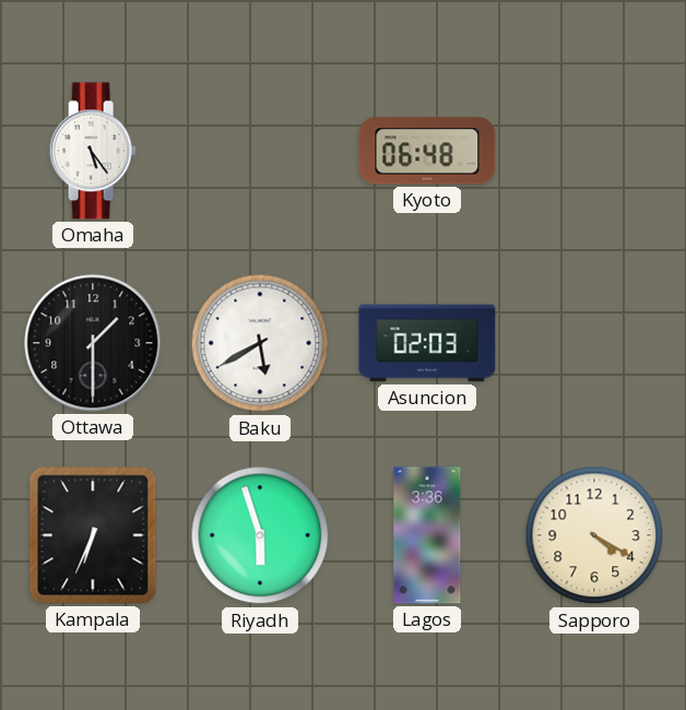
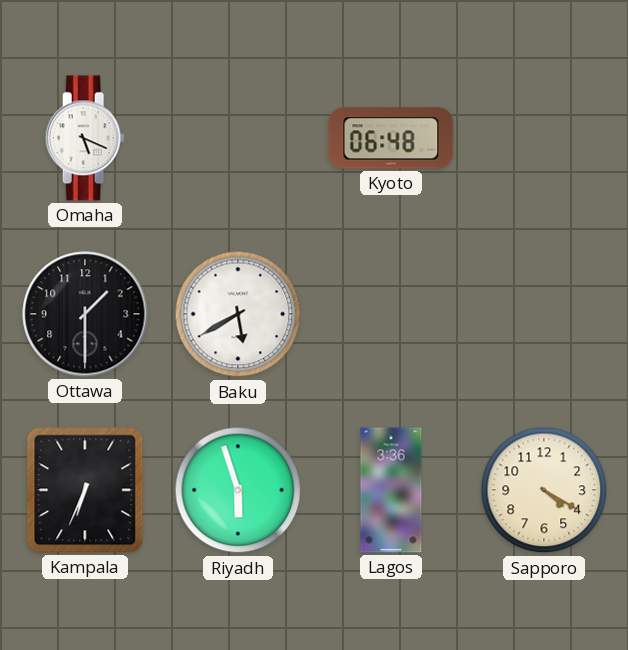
Omaha: 5:24 -> 5:19
Asuncion: 02:03 -> none
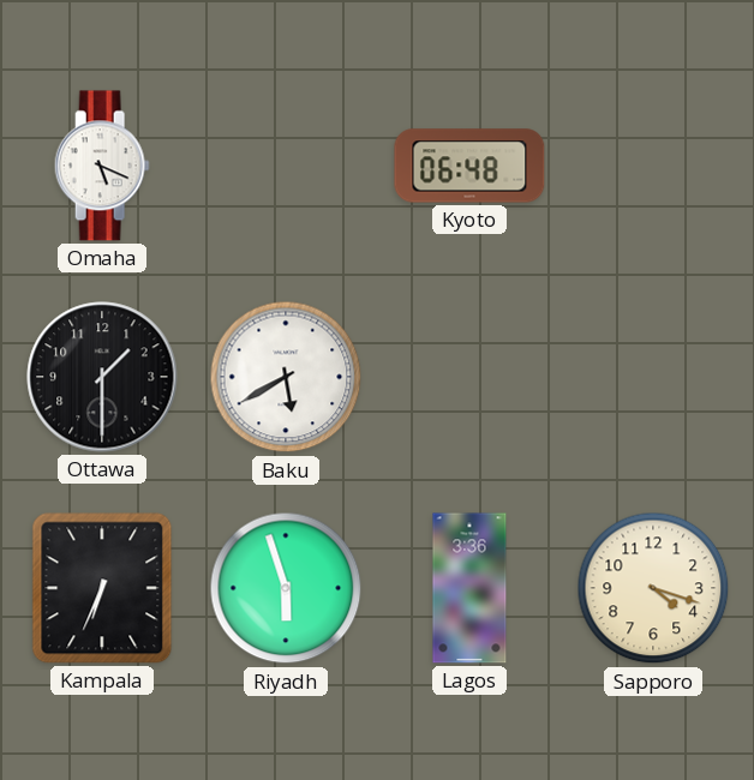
Sapporo: 4:20 -> 4:18
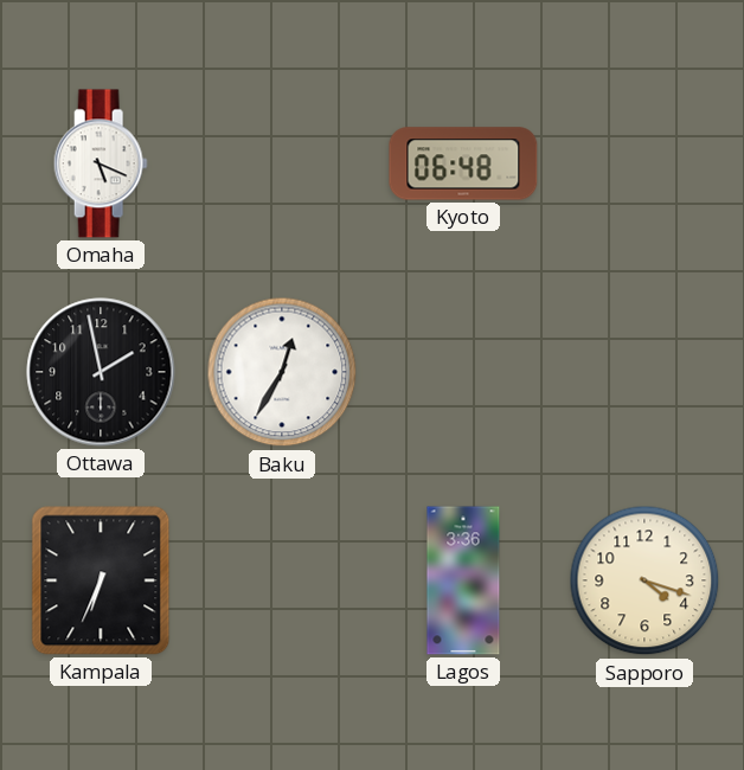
Ottawa: 1:30 -> 1:58
Baku: 5:40 -> 12:35
Riyadh: 5:57 -> none
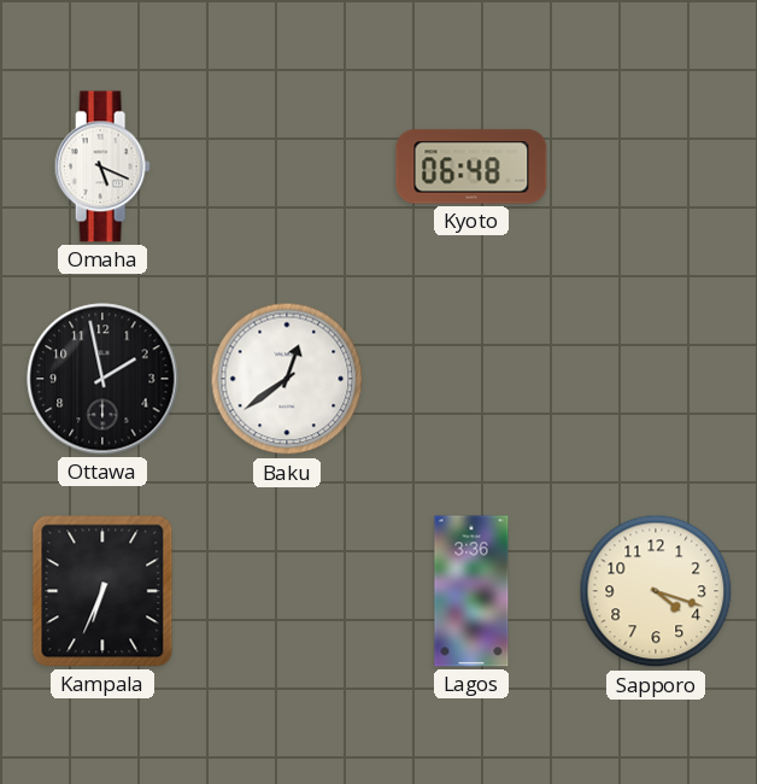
Baku: 12:35 -> 12:39
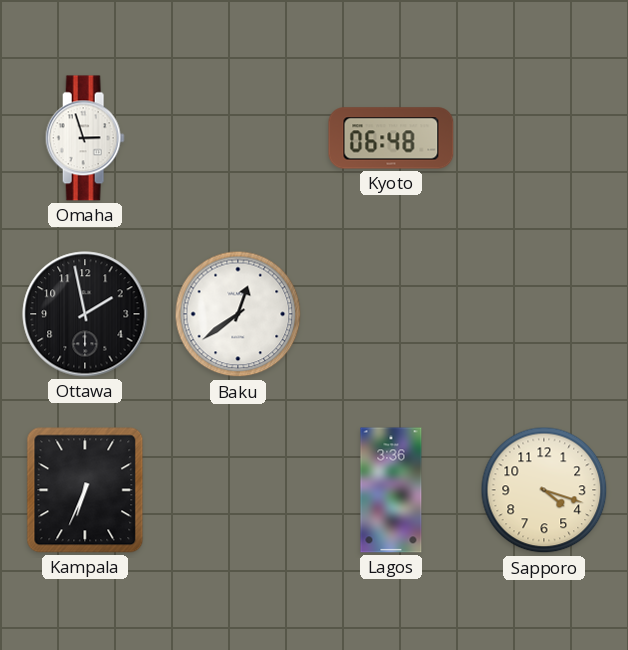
Omaha: 5:19 -> 2:57
